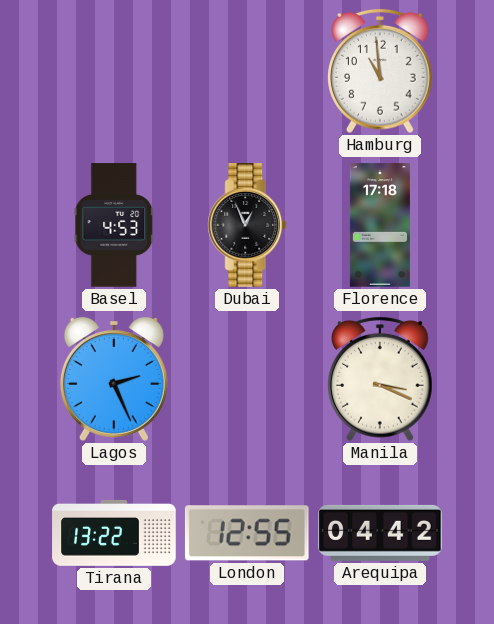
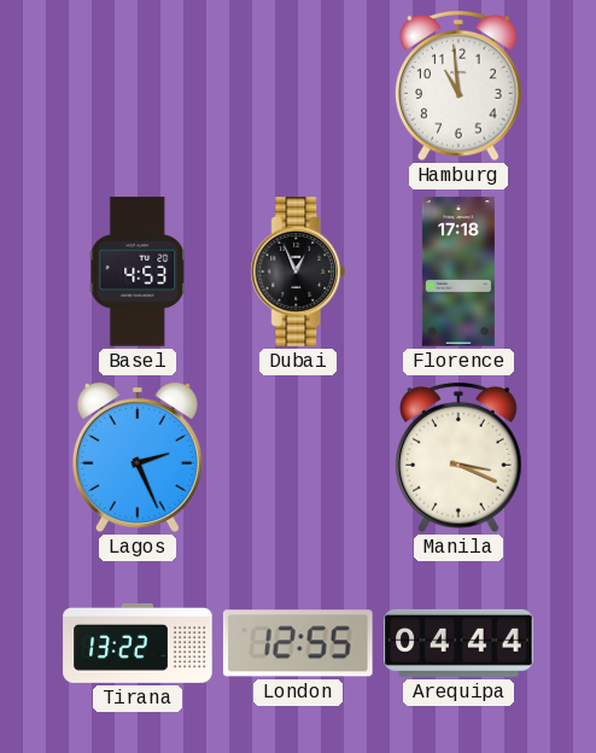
Arequipa: 04:42 -> 04:44
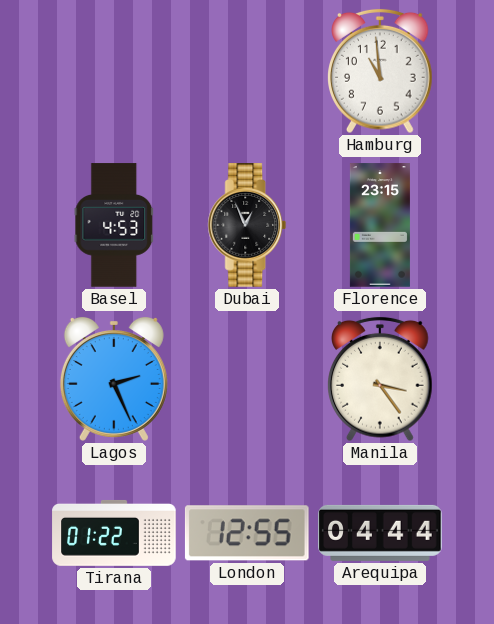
Florence: 17:18 -> 23:15
Manila: 3:19 -> 3:24
Tirana: 13:22 -> 01:22
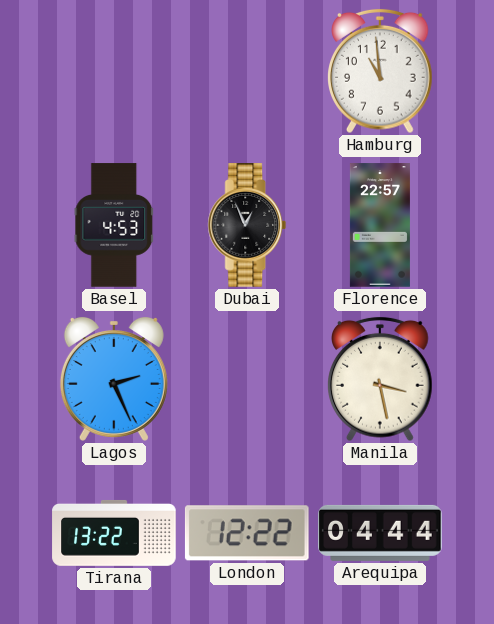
Florence: 23:15 -> 22:57
Manila: 3:24 -> 3:28
Tirana: 01:22 -> 13:22
London: 12:55 -> 12:22
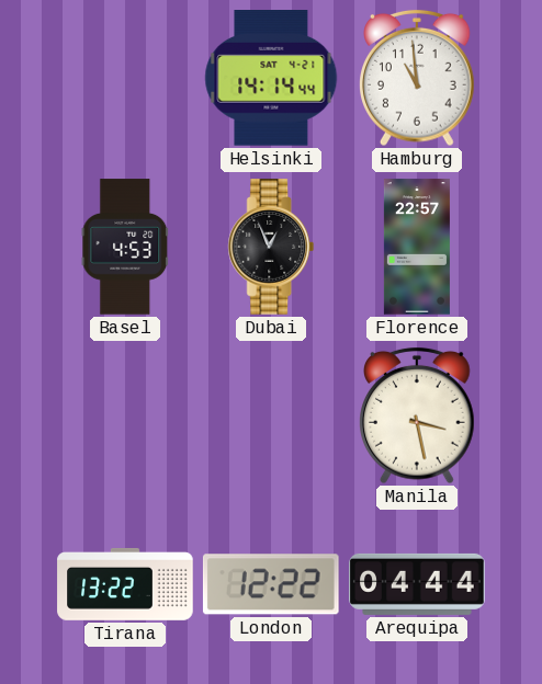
Helsinki: none -> 14:14
Lagos: 2:26 -> none
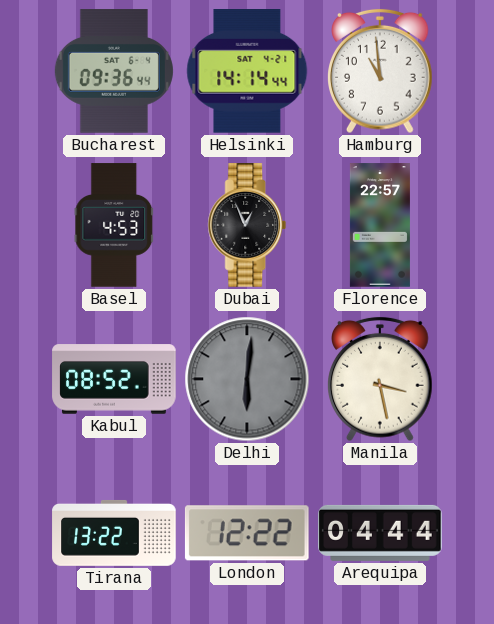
Bucharest: none -> 09:36
Kabul: none -> 08:52
Delhi: none -> 6:01
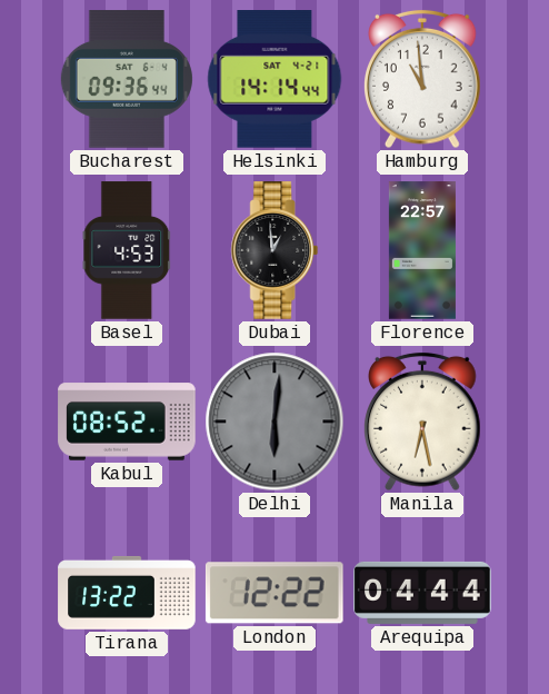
Dubai: 12:56 -> 12:59
Manila: 3:28 -> 6:28
